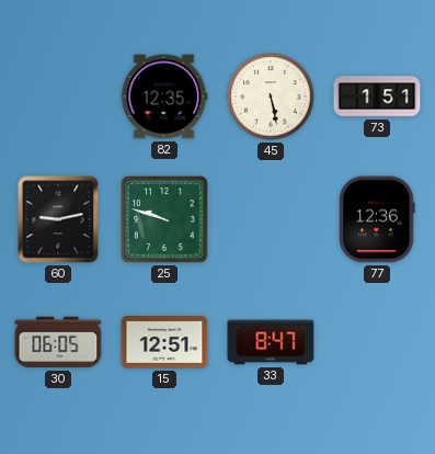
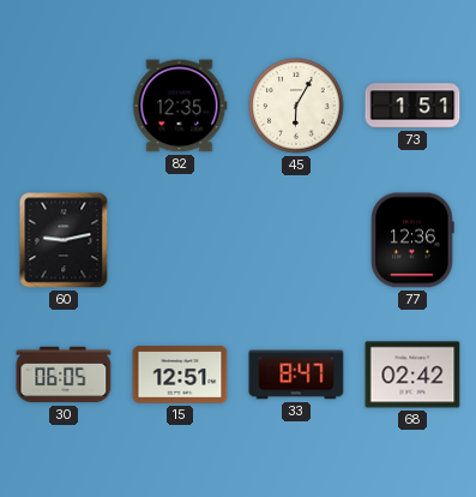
45: 5:28 -> 6:05
25: 9:48 -> none
68: none -> 02:42
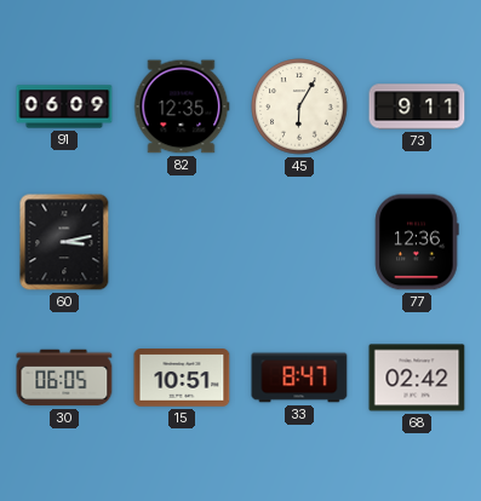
91: none -> 06:09
73: 1:51 -> 9:11
60: 9:13 -> 3:13
15: 12:51 -> 10:51
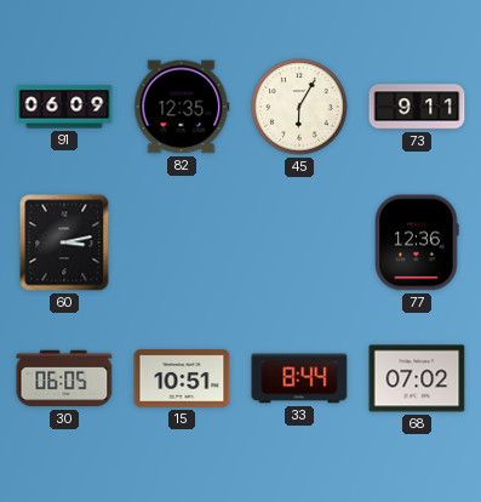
33: 8:47 -> 8:44
68: 02:42 -> 07:02
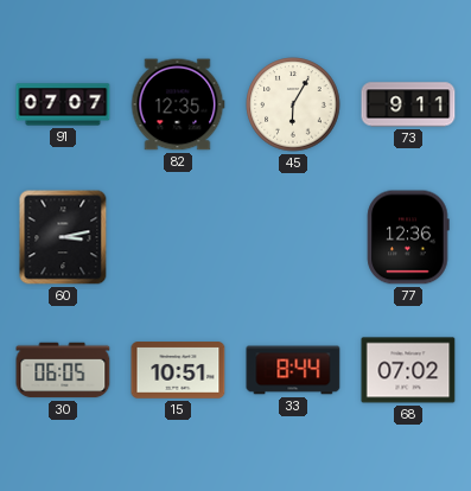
91: 06:09 -> 07:07
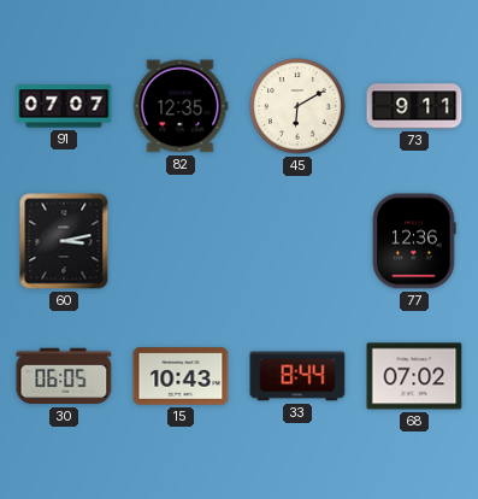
45: 6:05 -> 6:10
15: 10:51 -> 10:43
